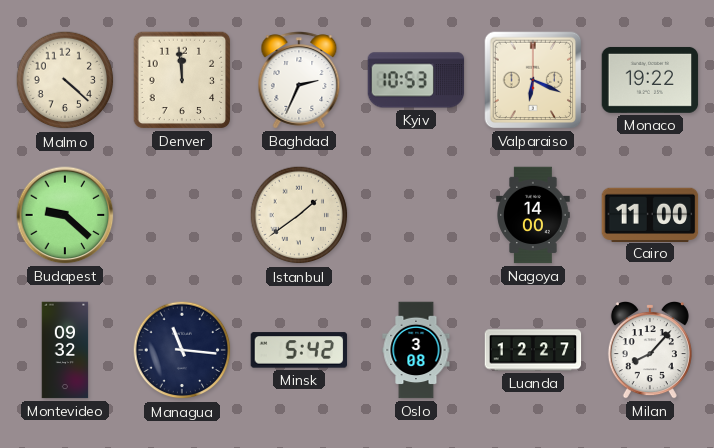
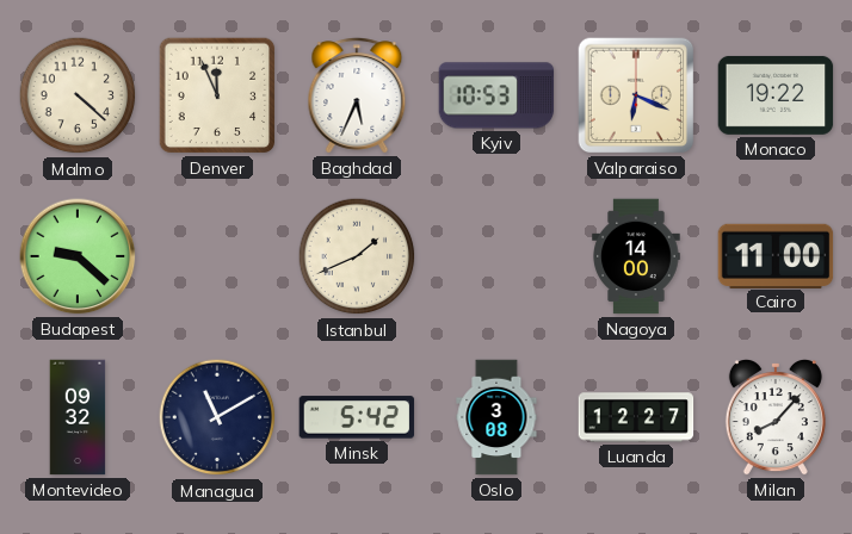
Denver: 11:59 -> 11:56
Baghdad: 2:34 -> 5:34
Istanbul: 1:39 -> 1:41
Managua: 11:16 -> 11:10
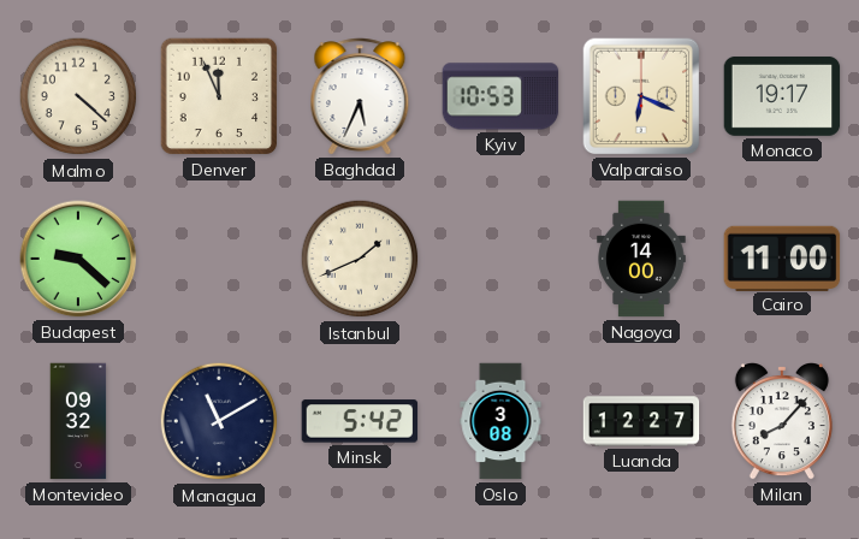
Monaco: 19:22 -> 19:17
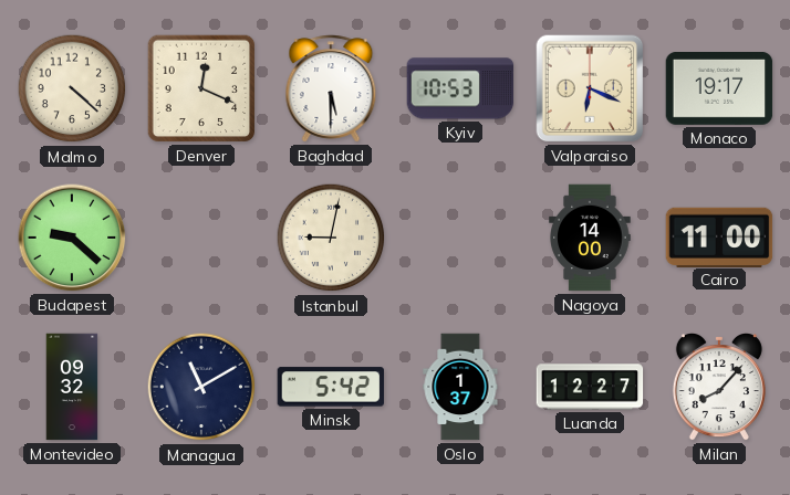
Denver: 11:56 -> 12:19
Baghdad: 5:34 -> 5:30
Istanbul: 1:41 -> 9:02
Oslo: 3:08 -> 1:37
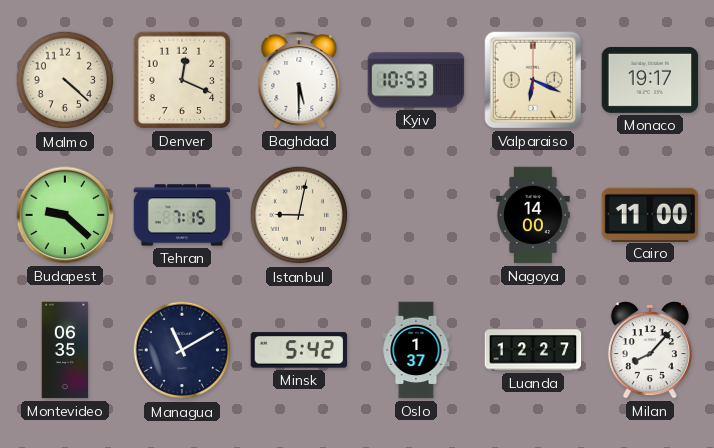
Tehran: none -> 7:15
Montevideo: 09:32 -> 06:35
